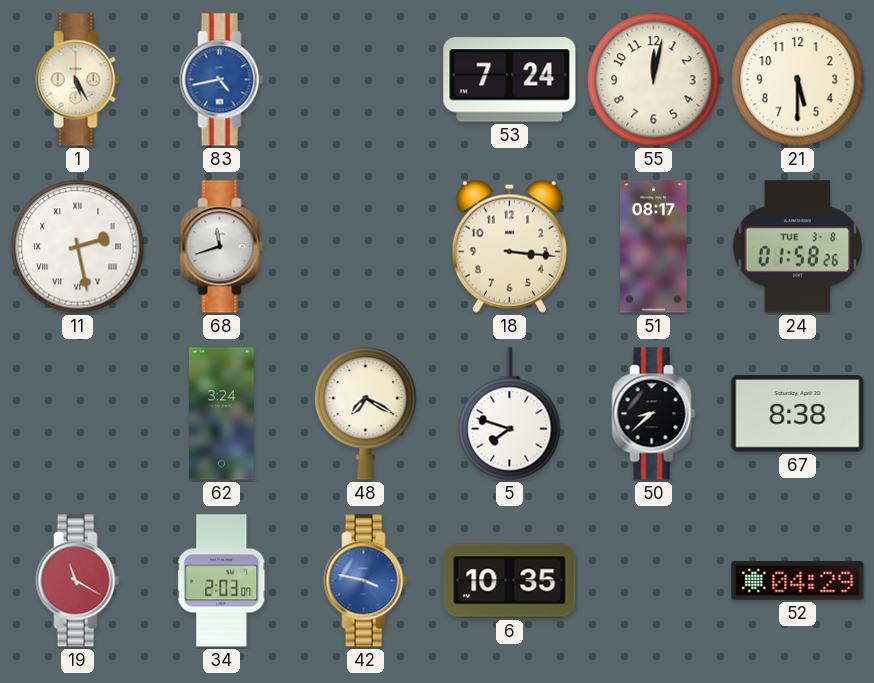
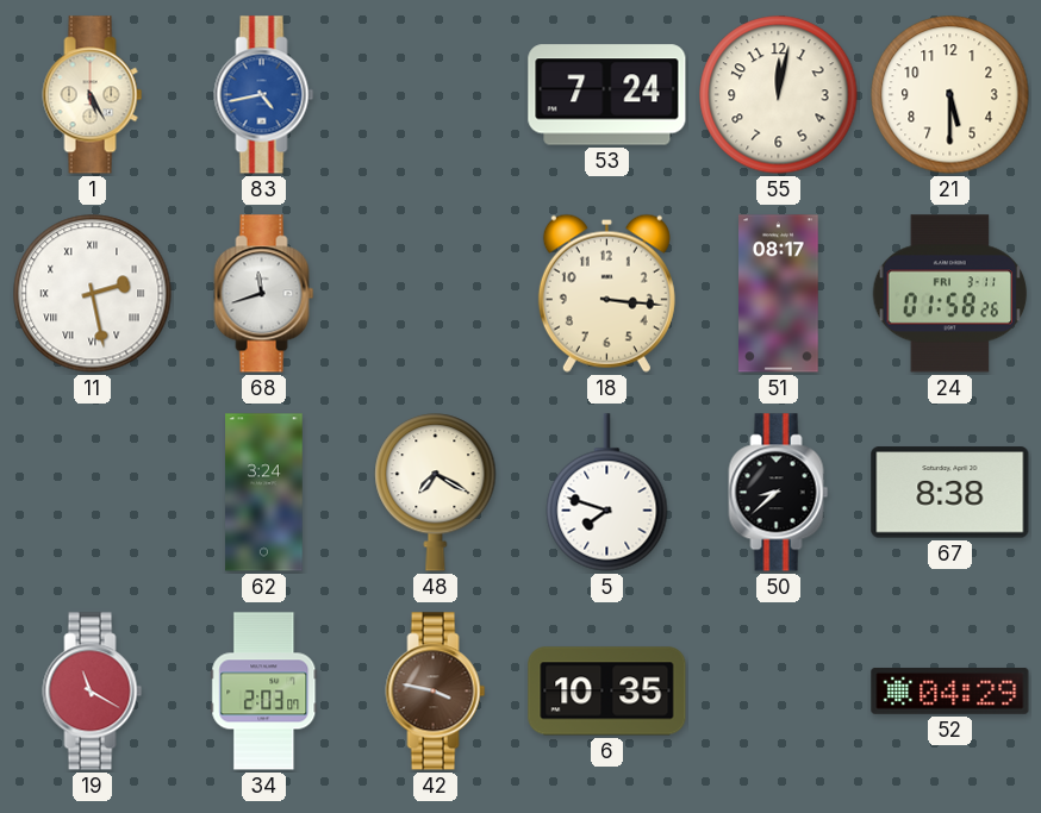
24 date: TUE 3-8 -> FRI 3-11
42 dial: blue -> brown
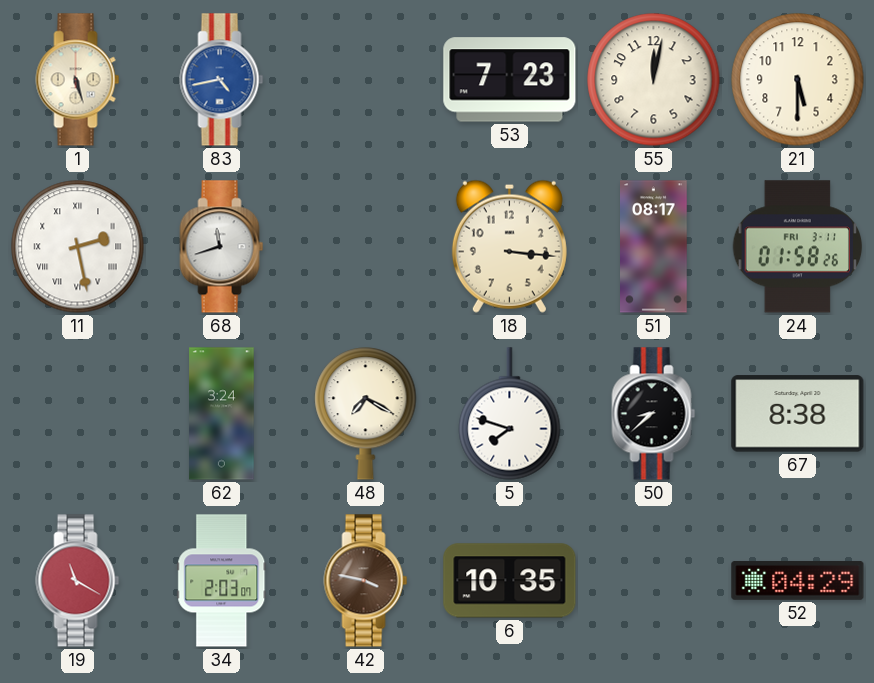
1: 5:25 -> 5:27
53: 7:24 -> 7:23
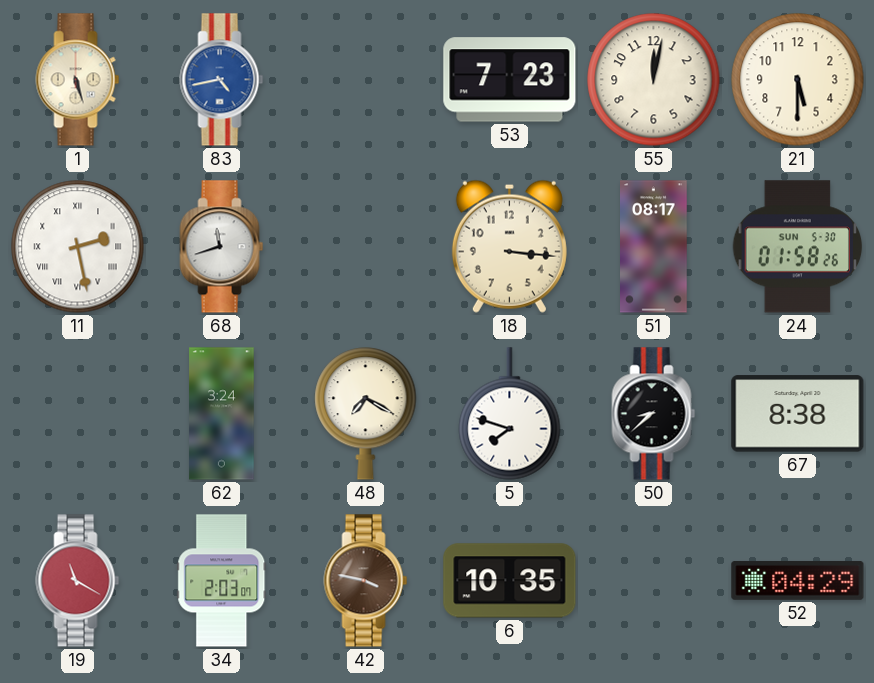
24 date: FRI 3-11 -> SUN 5-30
